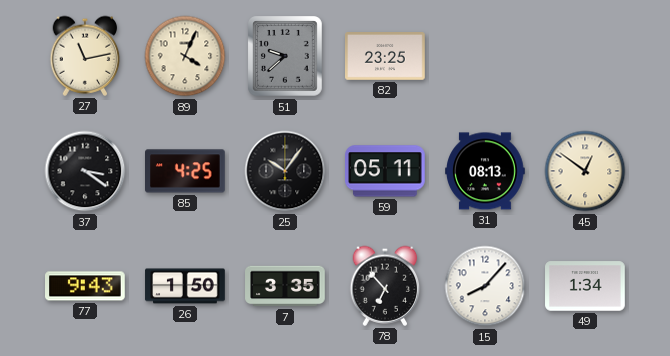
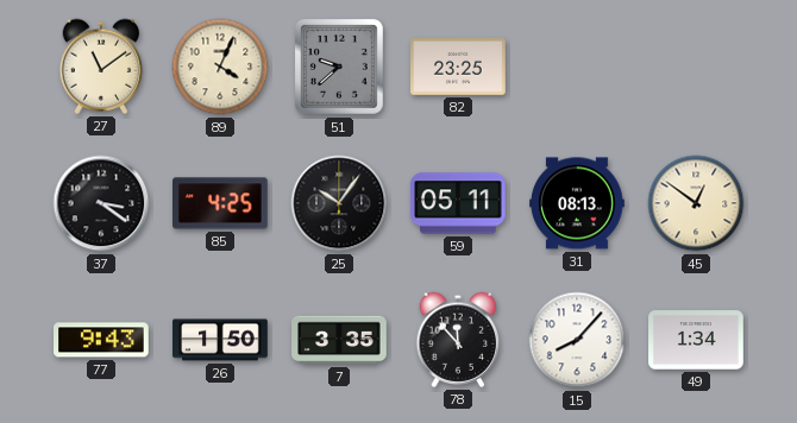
27: 11:13 -> 11:09
78: 6:53 -> 11:53
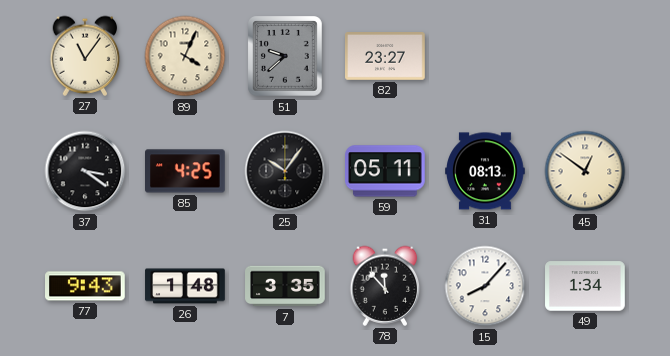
27: 11:09 -> 11:06
82: 23:25 -> 23:27
26: 1:50 -> 1:48
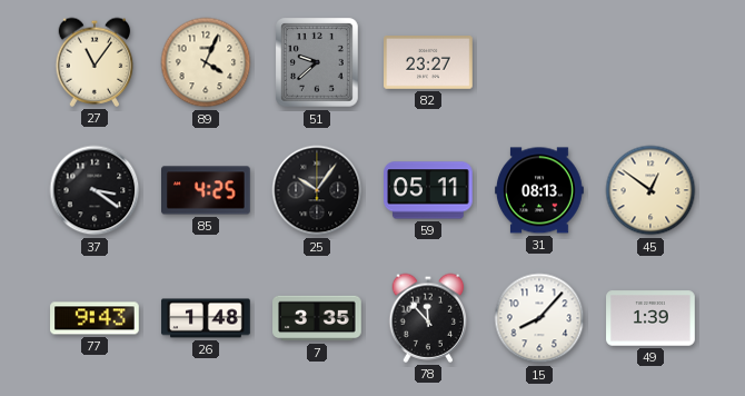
49: 1:34 -> 1:39
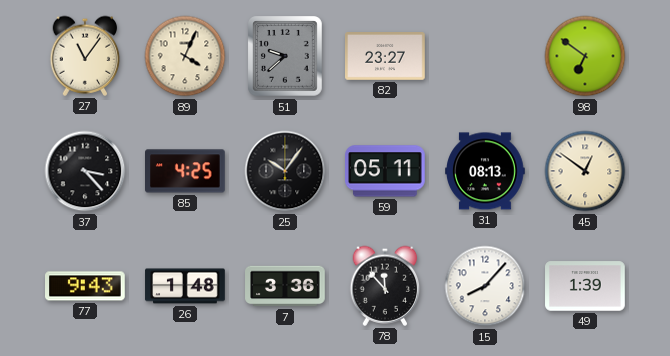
98: none -> 6:51
37: 3:21 -> 3:23
7: 3:35 -> 3:36
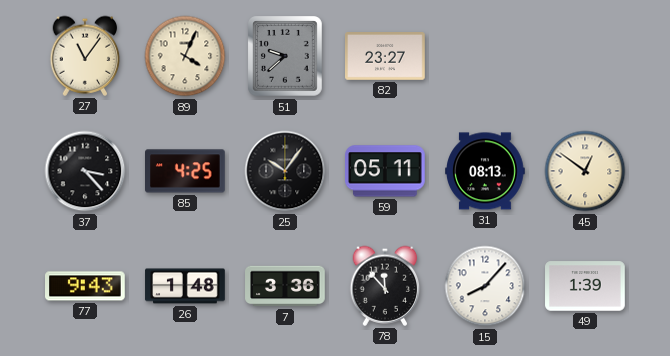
98: 6:51 -> none
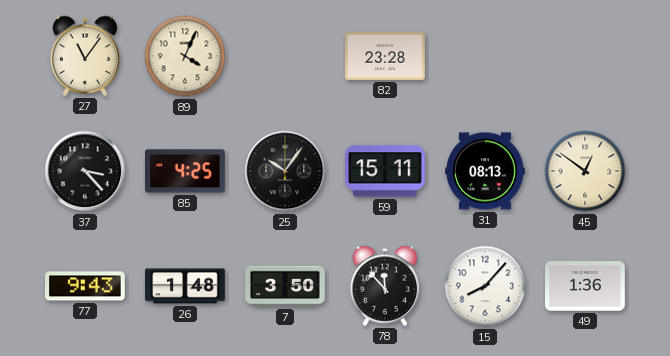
51: 9:38 -> none
82: 23:27 -> 23:28
59: 05:11 -> 15:11
7: 3:36 -> 3:50
49: 1:39 -> 1:36
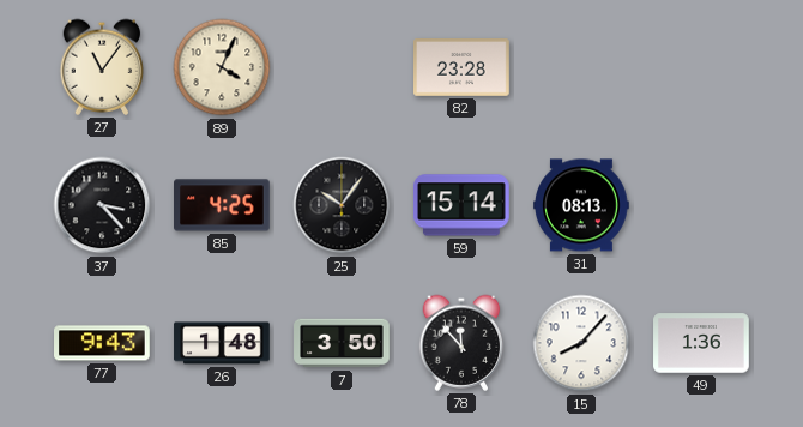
59: 15:11 -> 15:14
45: 12:51 -> none
